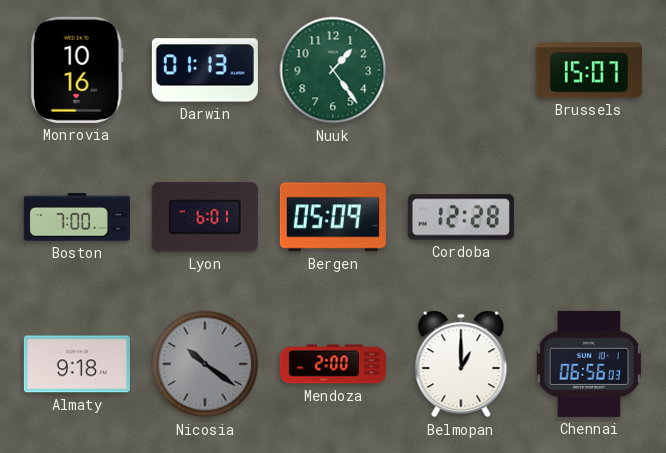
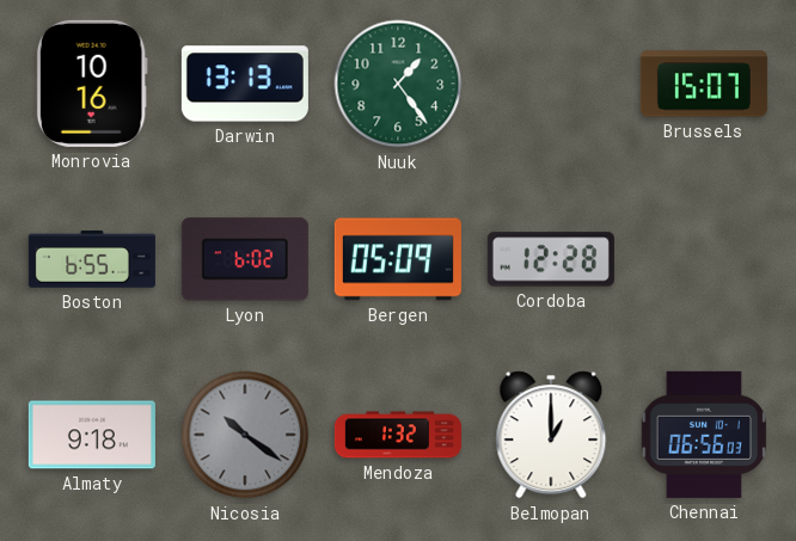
Darwin: 01:13 -> 13:13
Boston: 7:00 -> 6:55
Lyon: 6:01 -> 6:02
Mendoza: 2:00 -> 1:32
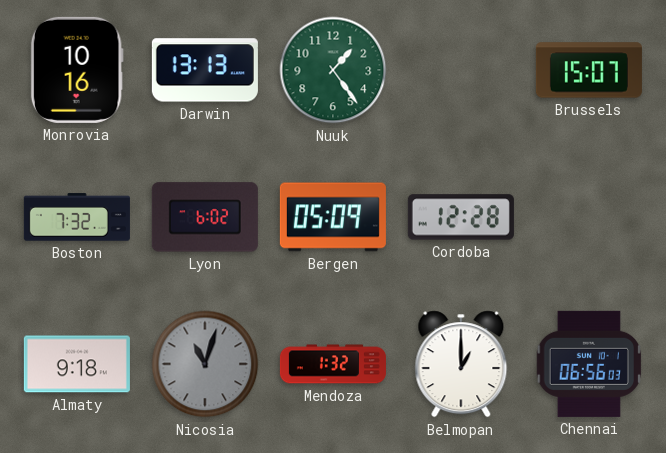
Boston: 6:55 -> 7:32
Nicosia: 10:21 -> 11:03
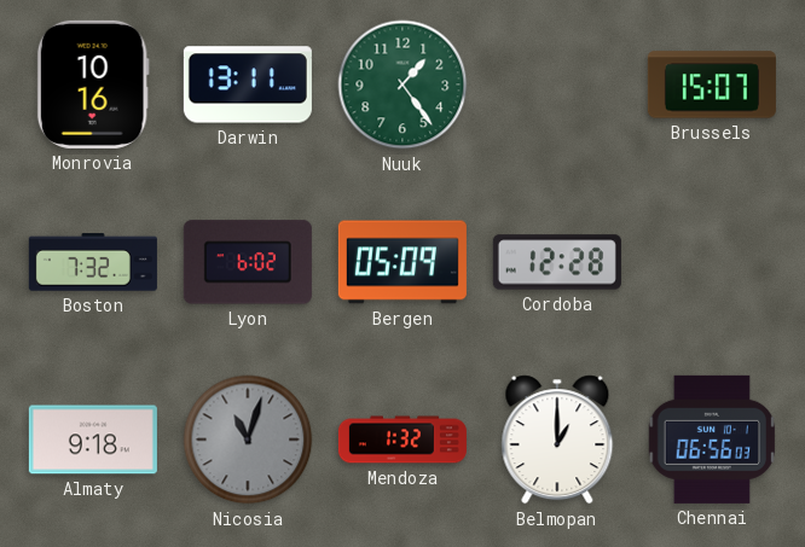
Darwin: 13:13 -> 13:11
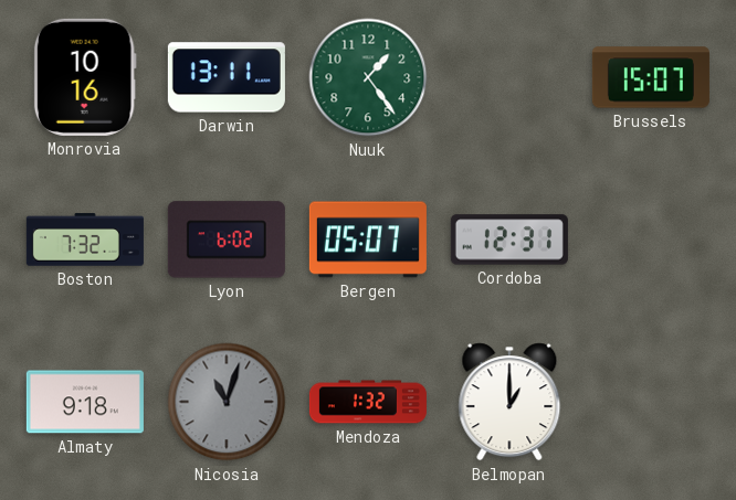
Bergen: 05:09 -> 05:07
Cordoba: 12:28 -> 12:31
Chennai: 06:56 -> none
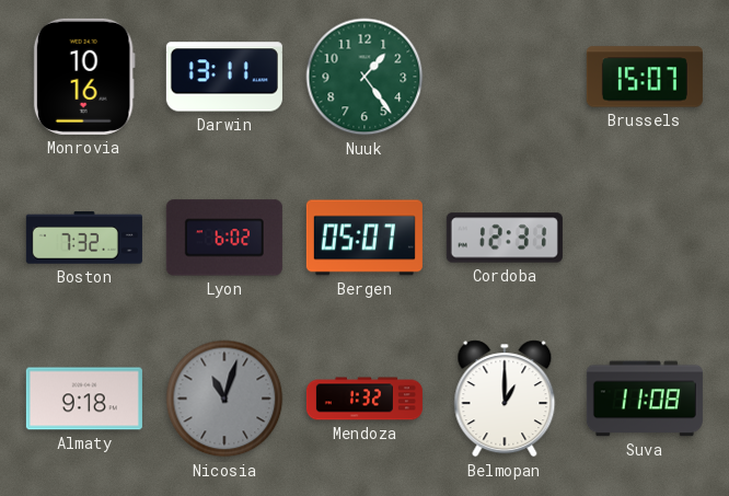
Suva: none -> 11:08
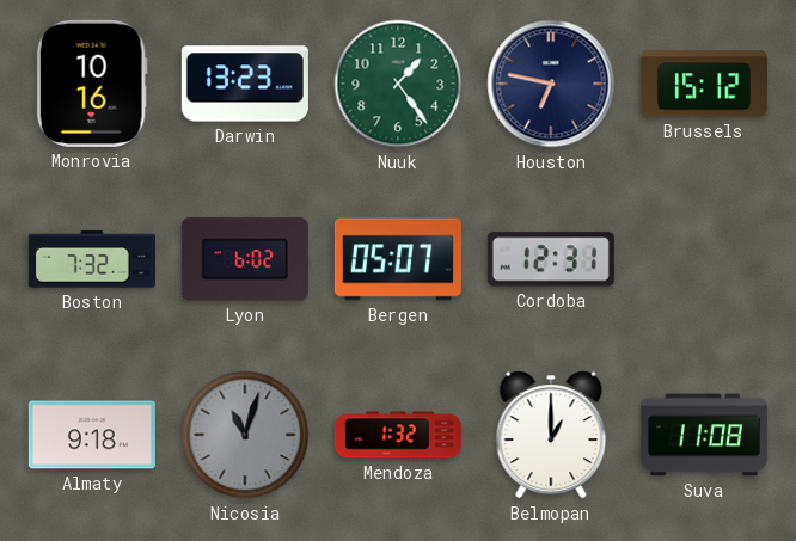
Darwin: 13:11 -> 13:23
Houston: none -> 6:47
Brussels: 15:07 -> 15:12
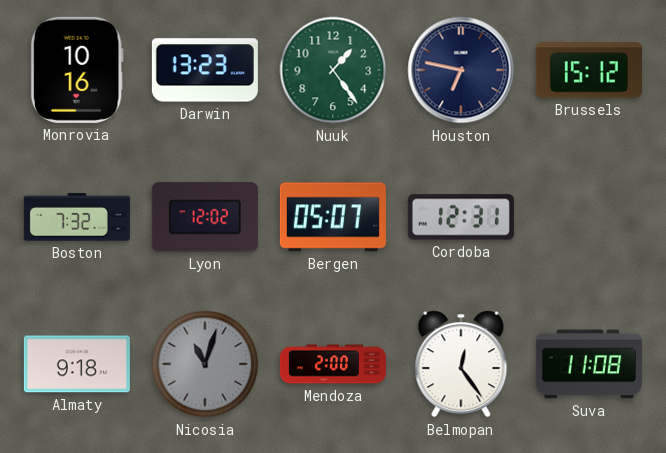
Lyon: 6:02 -> 12:02
Mendoza: 1:32 -> 2:00
Belmopan: 1:00 -> 12:24
